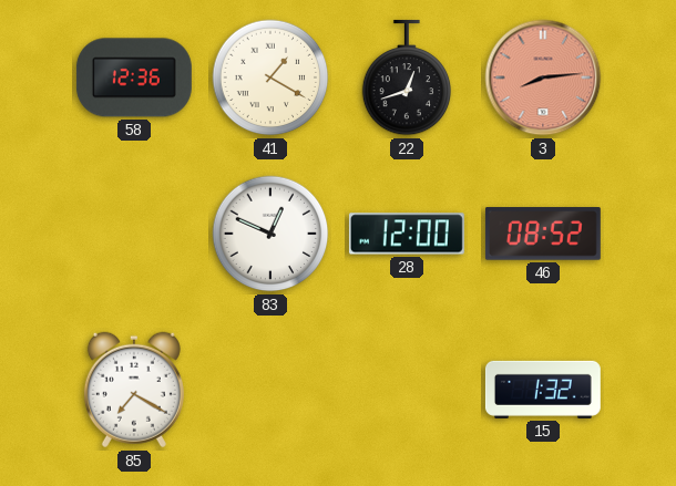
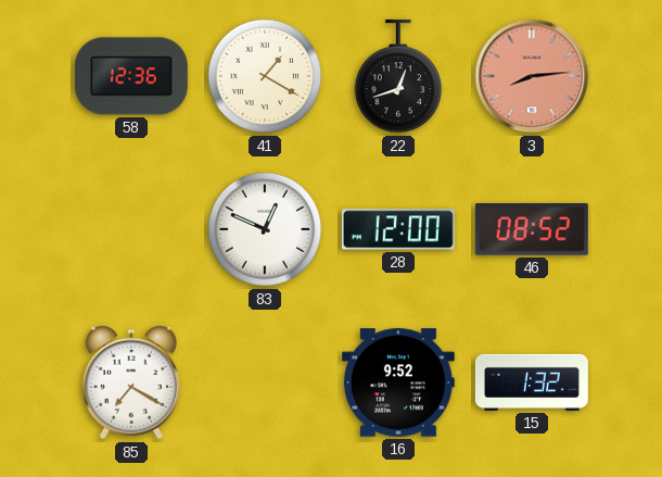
16: none -> 9:52
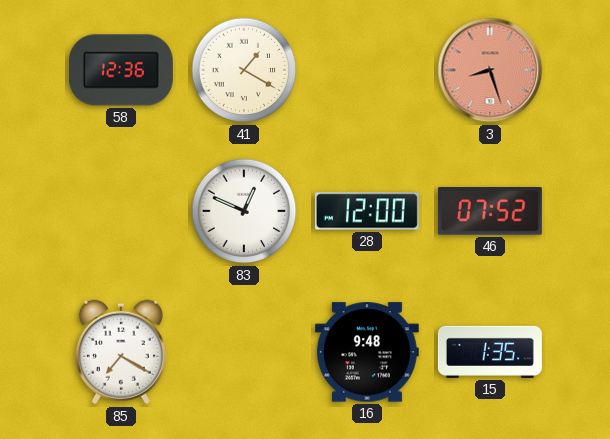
22: 12:42 -> none
3: 8:14 -> 8:27
46: 08:52 -> 07:52
16: 9:52 -> 9:48
15: 1:32 -> 1:35
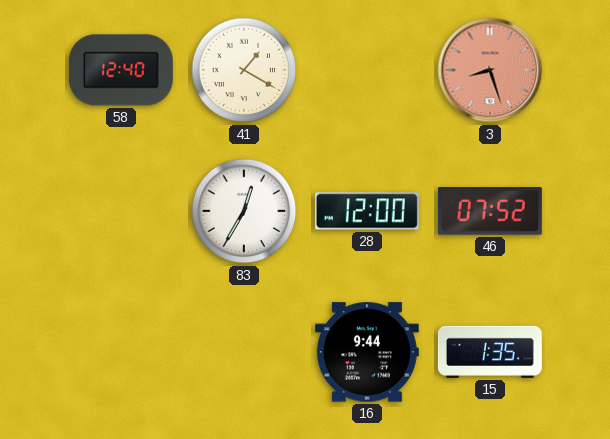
58: 12:36 -> 12:40
83: 12:49 -> 12:35
85: 7:20 -> none
16: 9:48 -> 9:44
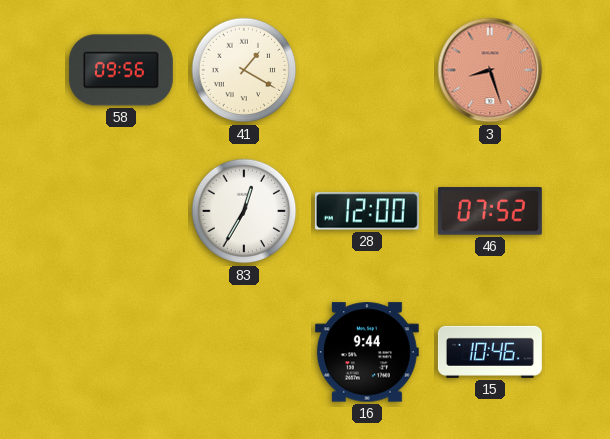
58: 12:40 -> 09:56
15: 1:35 -> 10:46
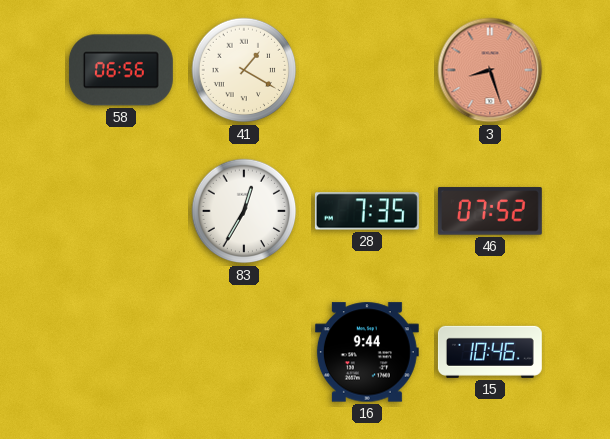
58: 09:56 -> 06:56
28: 12:00 -> 7:35
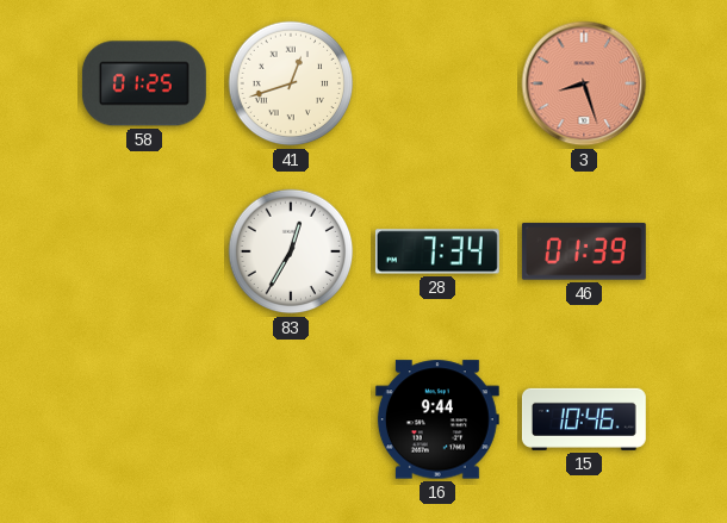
58: 06:56 -> 01:25
41: 1:20 -> 12:42
28: 7:35 -> 7:34
46: 07:52 -> 01:39
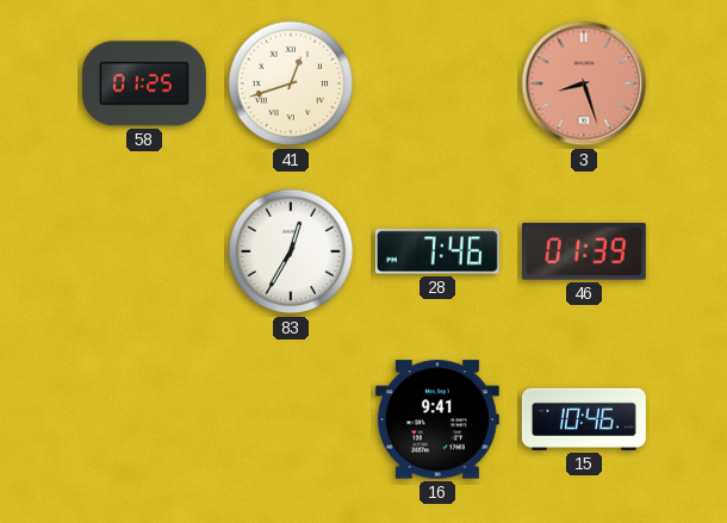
28: 7:34 -> 7:46
16: 9:44 -> 9:41
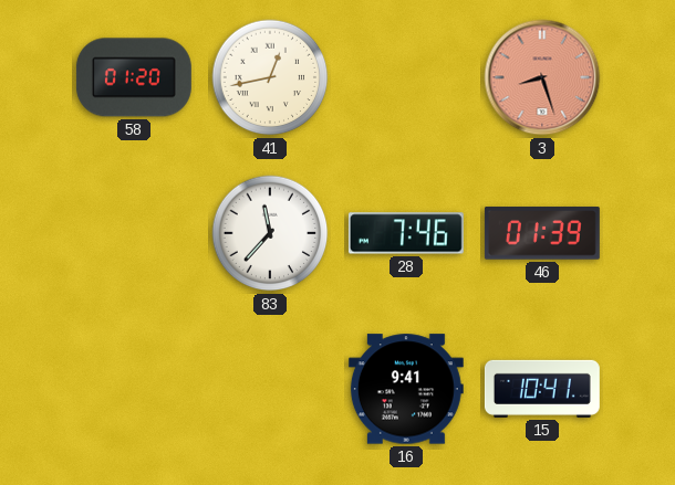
58: 01:25 -> 01:20
41: 12:42 -> 12:43
83: 12:35 -> 11:37
15: 10:46 -> 10:41
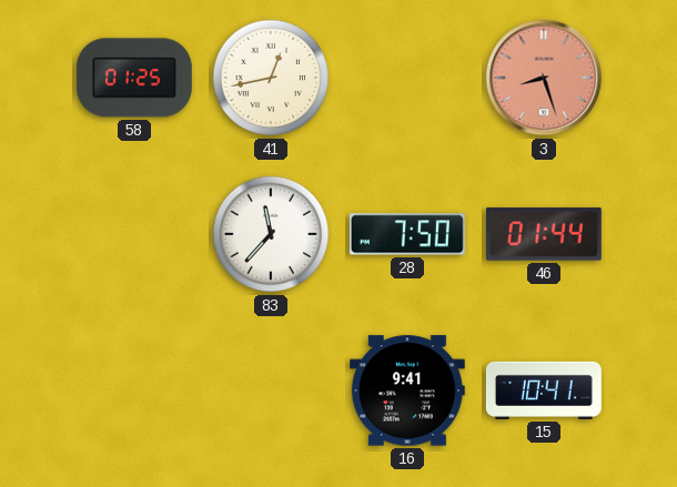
58: 01:20 -> 01:25
28: 7:46 -> 7:50
46: 01:39 -> 01:44
